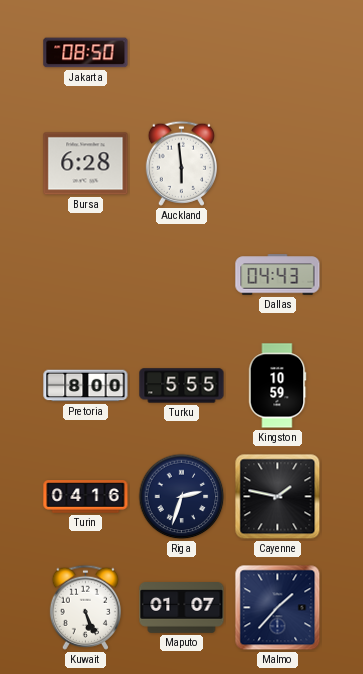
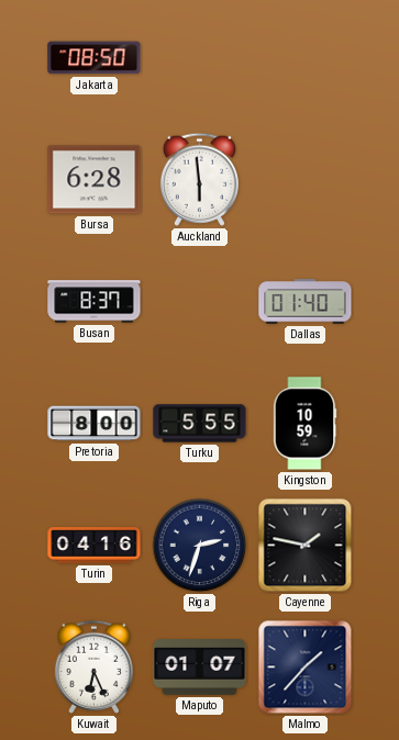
Busan: none -> 8:37
Dallas: 04:43 -> 01:40
Kuwait: 5:26 -> 6:26
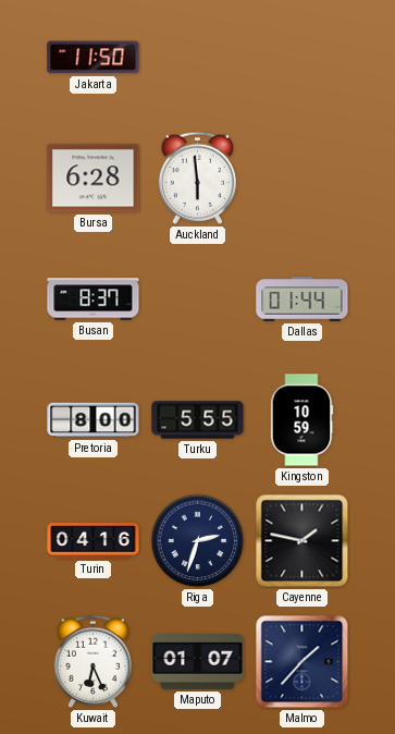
Jakarta: 08:50 -> 11:50
Dallas: 01:40 -> 01:44
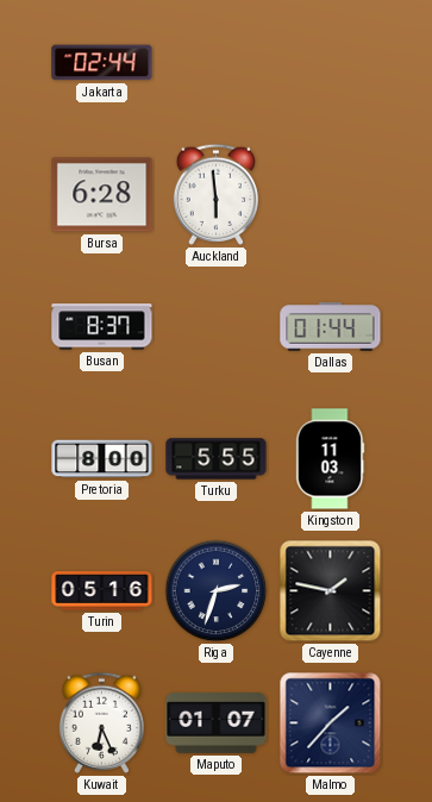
Jakarta: 11:50 -> 02:44
Kingston: 10:59 -> 11:03
Turin: 04:16 -> 05:16
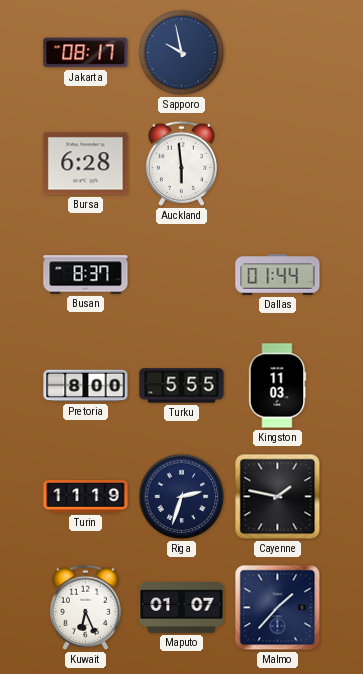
Jakarta: 02:44 -> 08:17
Sapporo: none -> 9:58
Turin: 05:16 -> 11:19
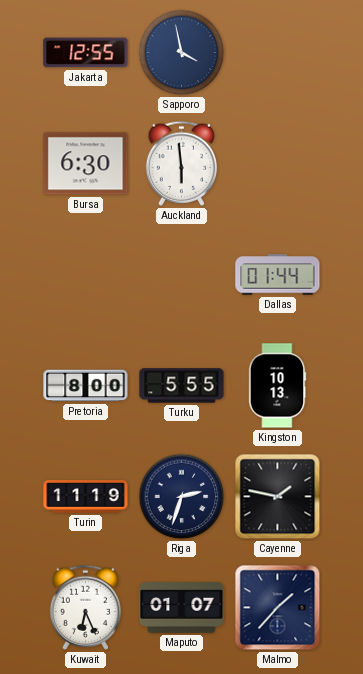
Jakarta: 08:17 -> 12:55
Sapporo: 9:58 -> 3:58
Bursa: 6:28 -> 6:30
Busan: 8:37 -> none
Kingston: 11:03 -> 10:13
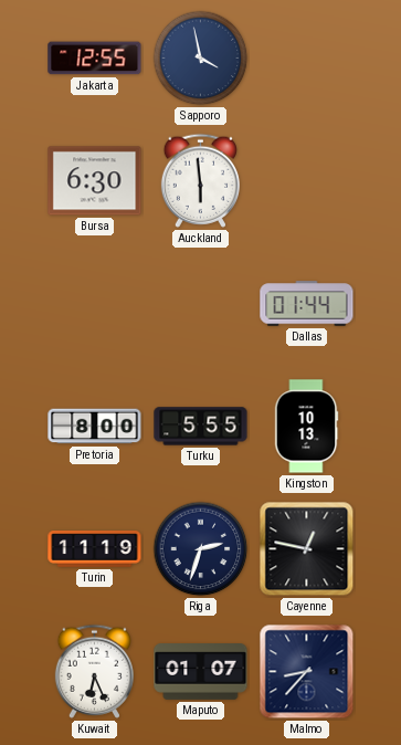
Cayenne: 1:47 -> 12:47
Malmo: 1:37 -> 8:37
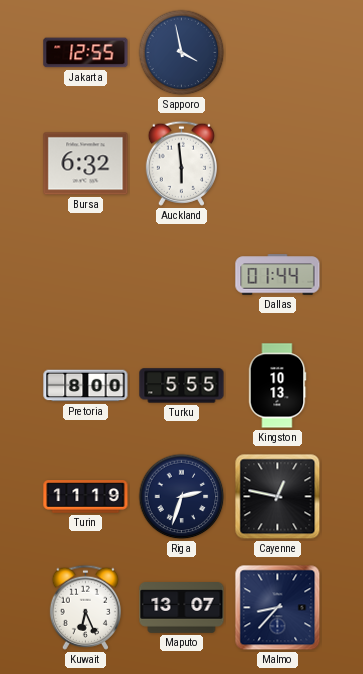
Bursa: 6:30 -> 6:32
Maputo: 01:07 -> 13:07
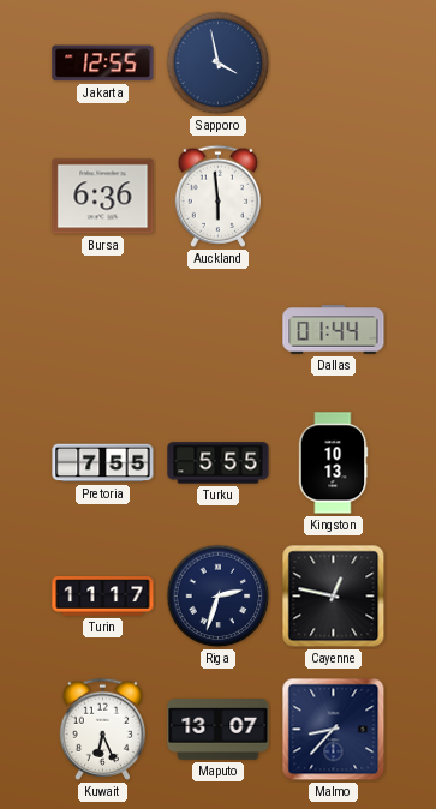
Bursa: 6:32 -> 6:36
Pretoria: 8:00 -> 7:55
Turin: 11:19 -> 11:17
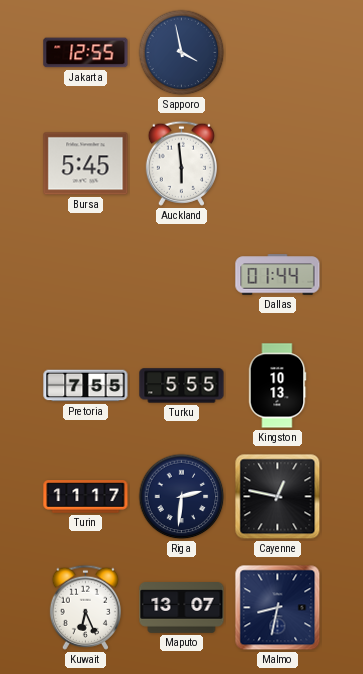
Bursa: 6:36 -> 5:45
Riga: 2:33 -> 2:31
Malmo: 8:37 -> 8:32
